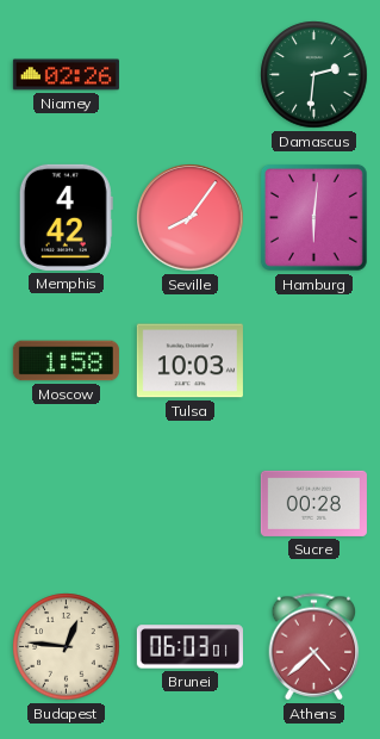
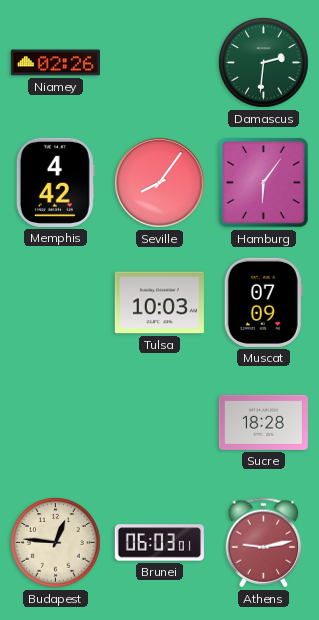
Hamburg: 6:01 -> 6:06
Moscow: 1:58 -> none
Muscat: none -> 07:09
Sucre: 00:28 -> 18:28
Athens: 4:38 -> 9:13
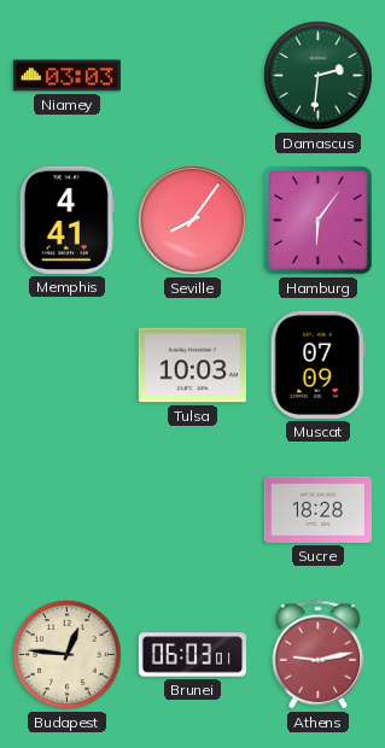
Niamey: 02:26 -> 03:03
Memphis: 4:42 -> 4:41
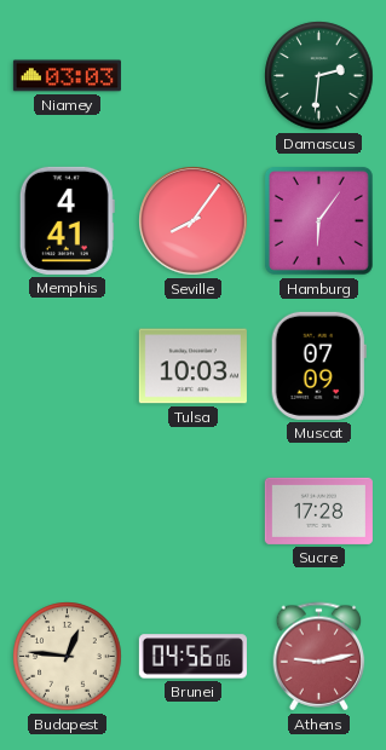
Sucre: 18:28 -> 17:28
Brunei: 06:03 -> 04:56
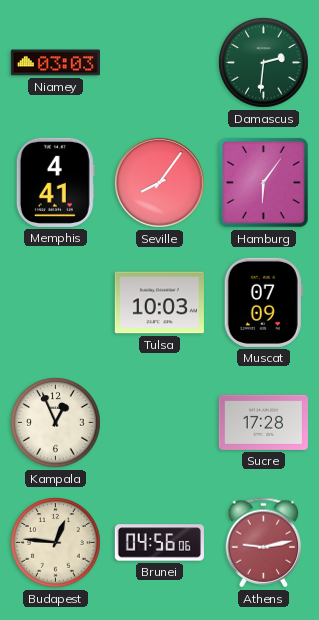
Kampala: none -> 12:56
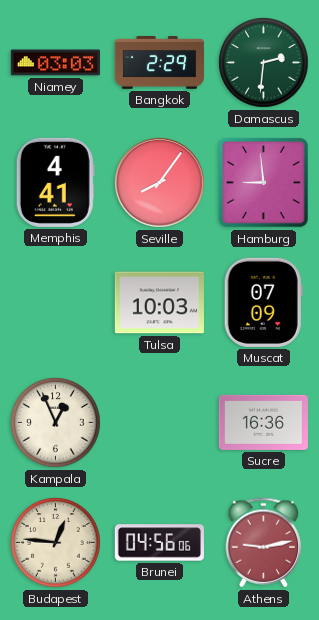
Bangkok: none -> 2:29
Hamburg: 6:06 -> 8:59
Sucre: 17:28 -> 16:36
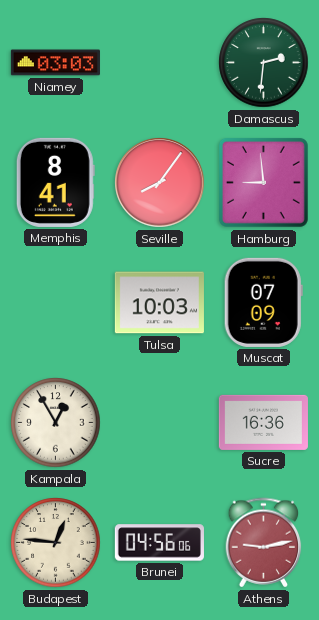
Bangkok: 2:29 -> none
Memphis: 4:41 -> 8:41
Kampala: 12:56 -> 12:55
